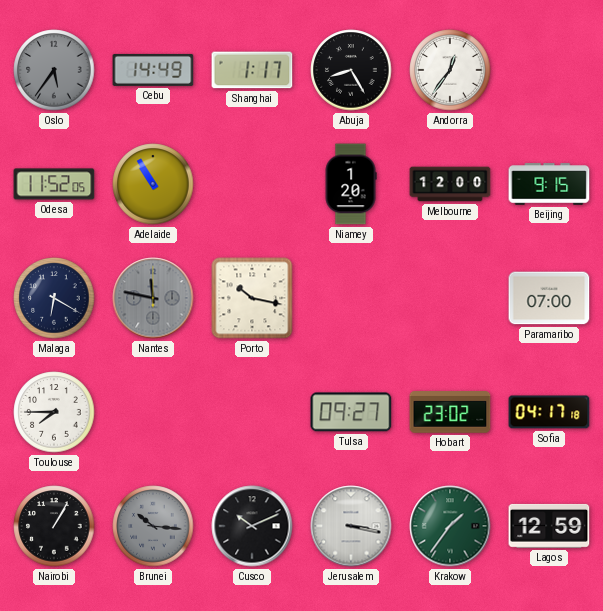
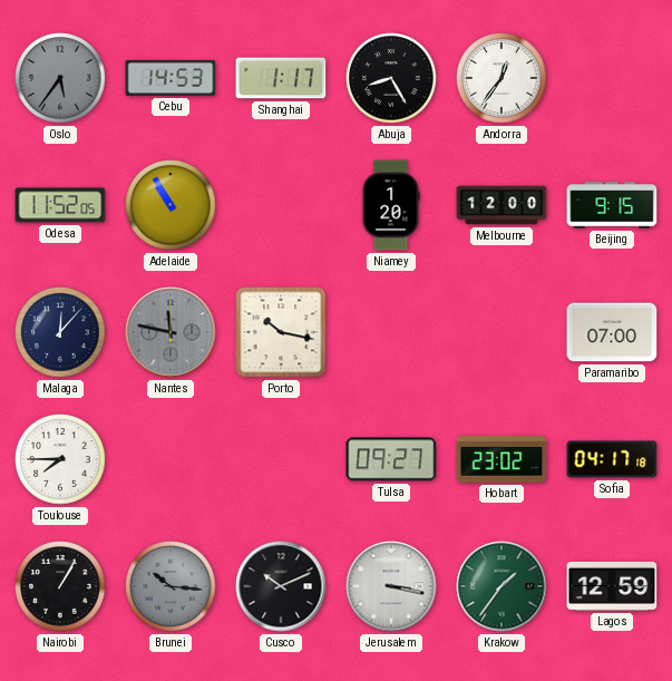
Cebu: 14:49 -> 14:53
Malaga: 6:20 -> 12:07
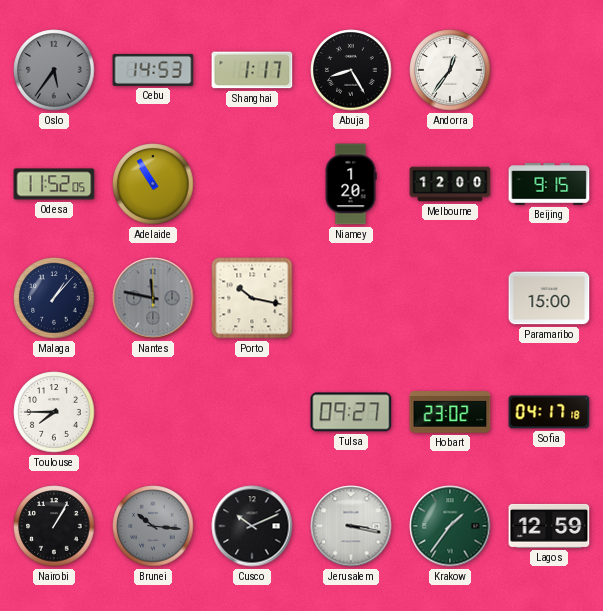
Malaga: 12:07 -> 1:07
Paramaribo: 07:00 -> 15:00
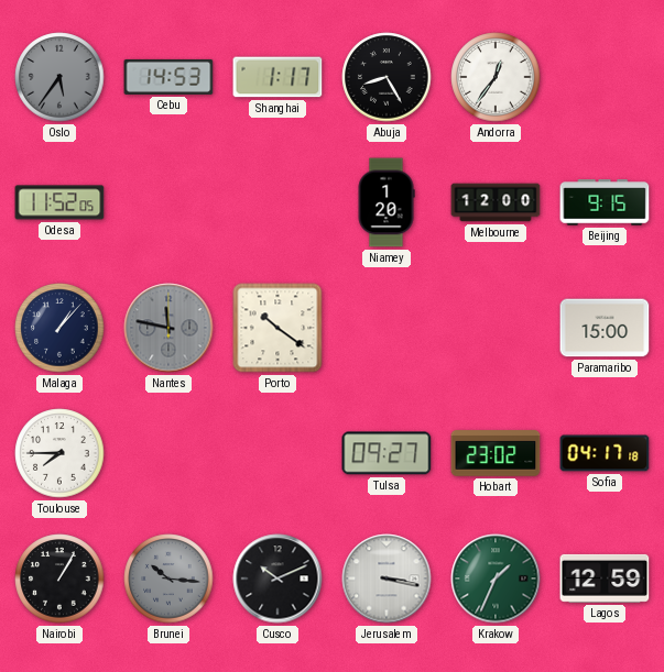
Adelaide: 10:55 -> none
Porto: 10:17 -> 10:21
Krakow: 1:36 -> 1:34
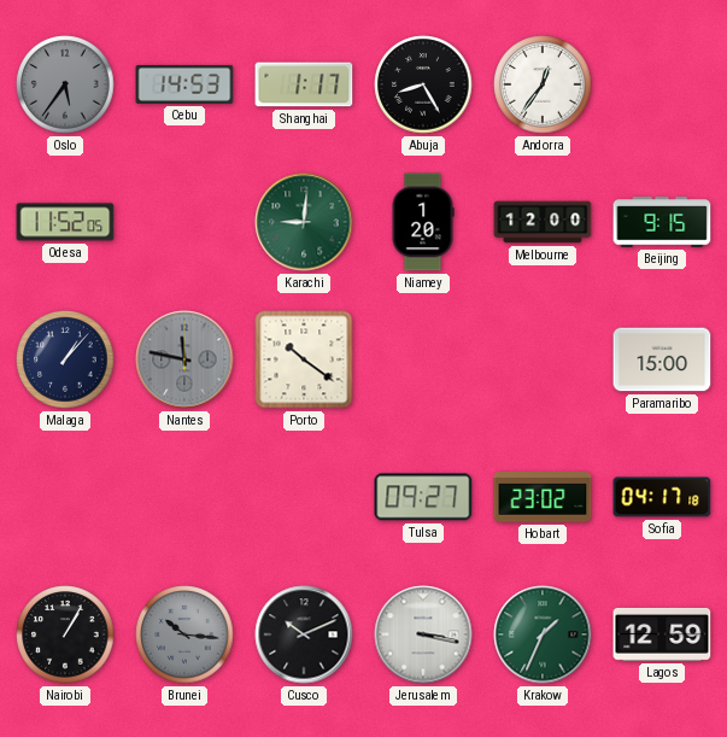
Karachi: none -> 9:01
Toulouse: 7:45 -> none
